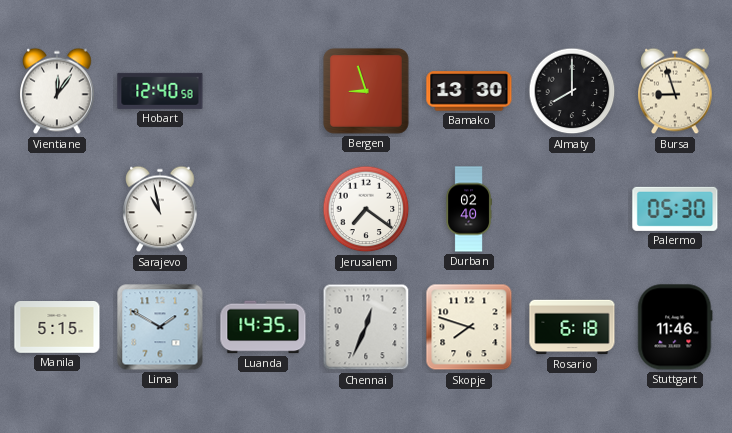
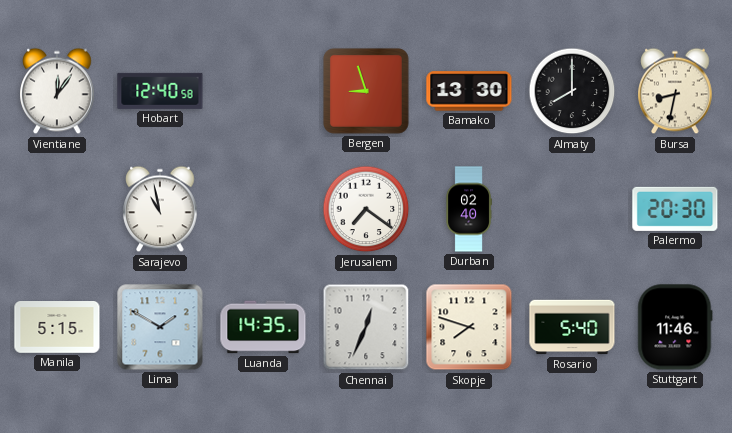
Bursa: 8:57 -> 8:32
Palermo: 05:30 -> 20:30
Rosario: 6:18 -> 5:40
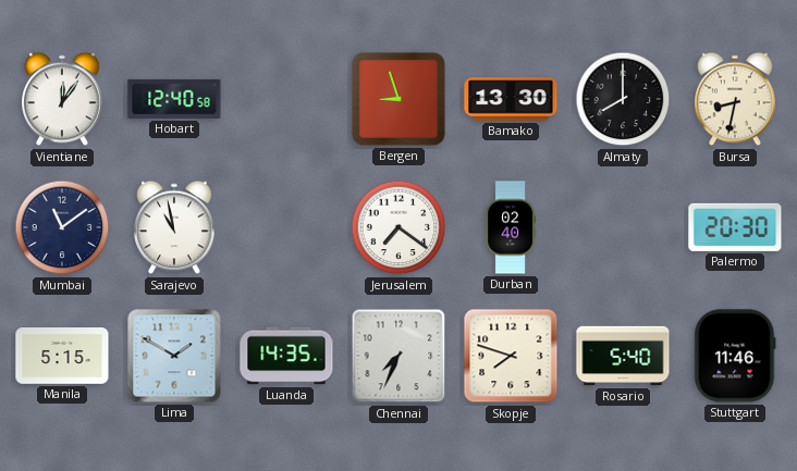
Mumbai: none -> 11:09
Chennai: 12:34 -> 7:34
